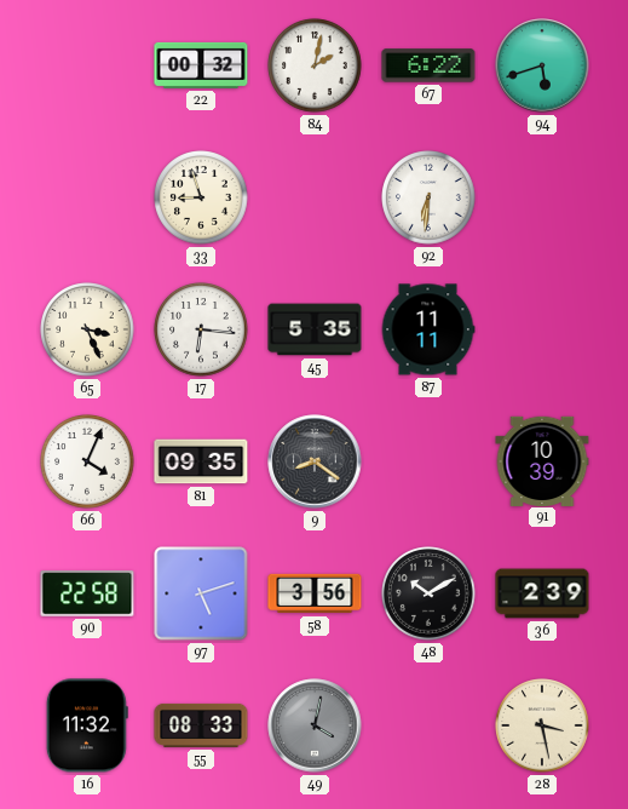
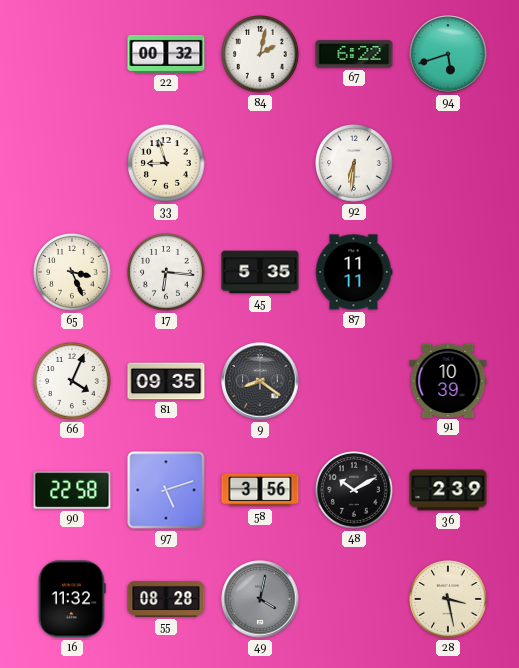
55: 08:33 -> 08:28
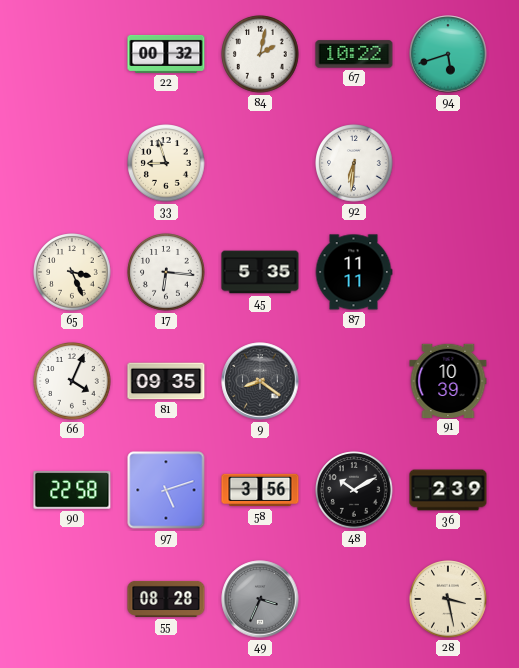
67: 6:22 -> 10:22
16: 11:32 -> none
49: 4:02 -> 3:34
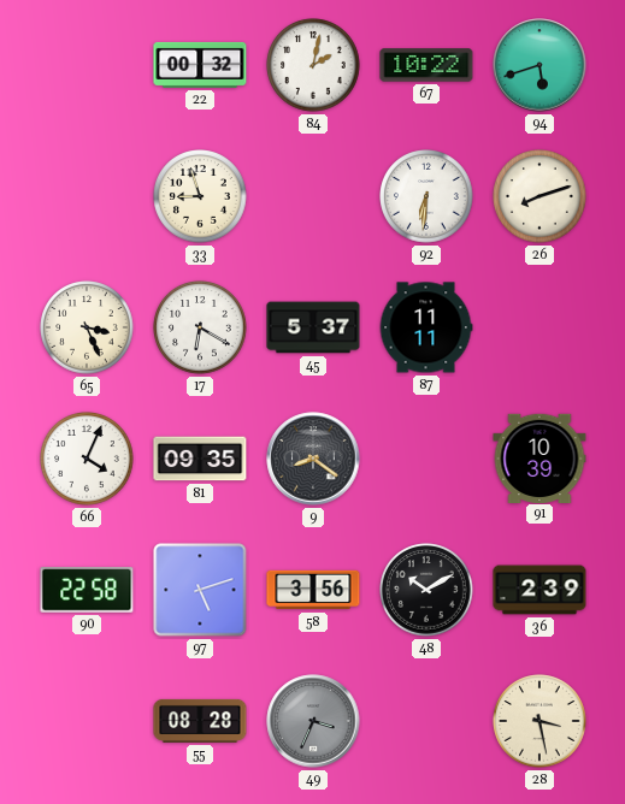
26: none -> 8:12
17: 6:16 -> 6:20
45: 5:35 -> 5:37
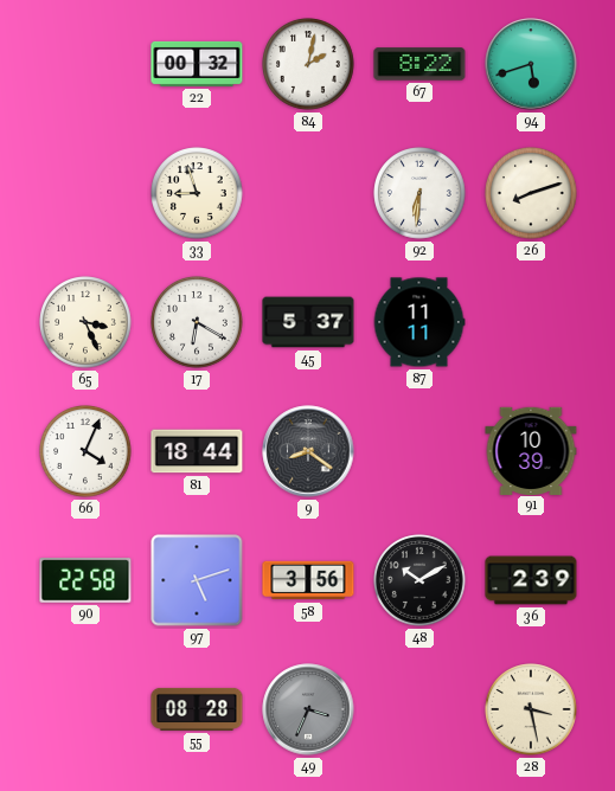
67: 10:22 -> 8:22
81: 09:35 -> 18:44
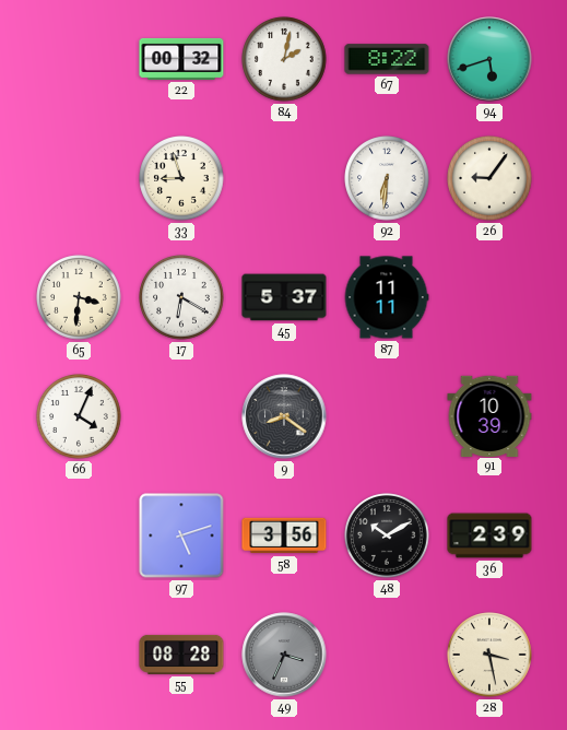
26: 8:12 -> 9:06
65: 3:26 -> 3:31
81: 18:44 -> none
90: 22:58 -> none
